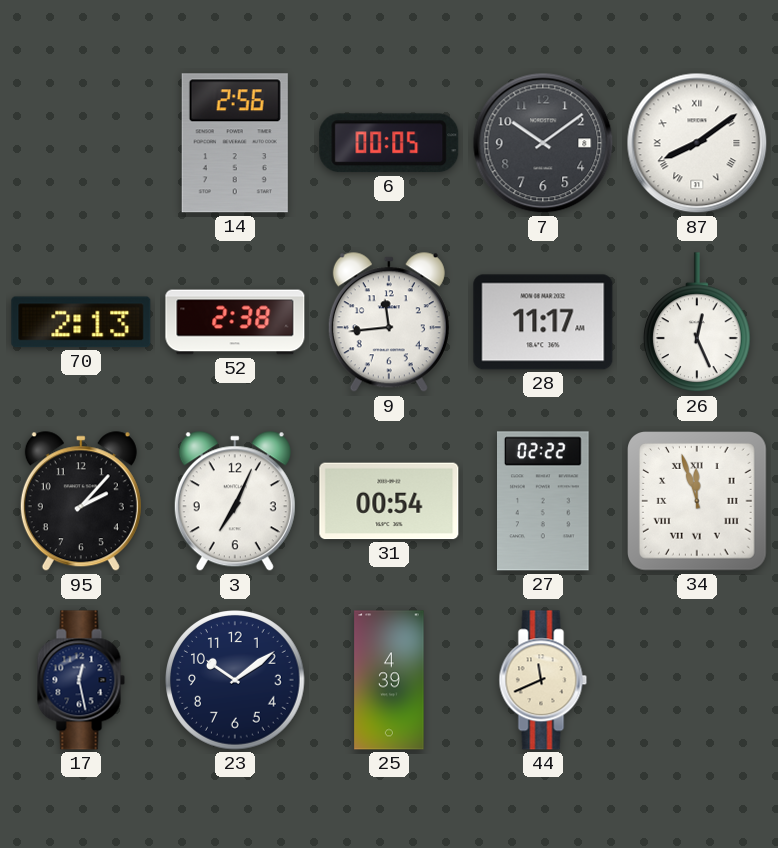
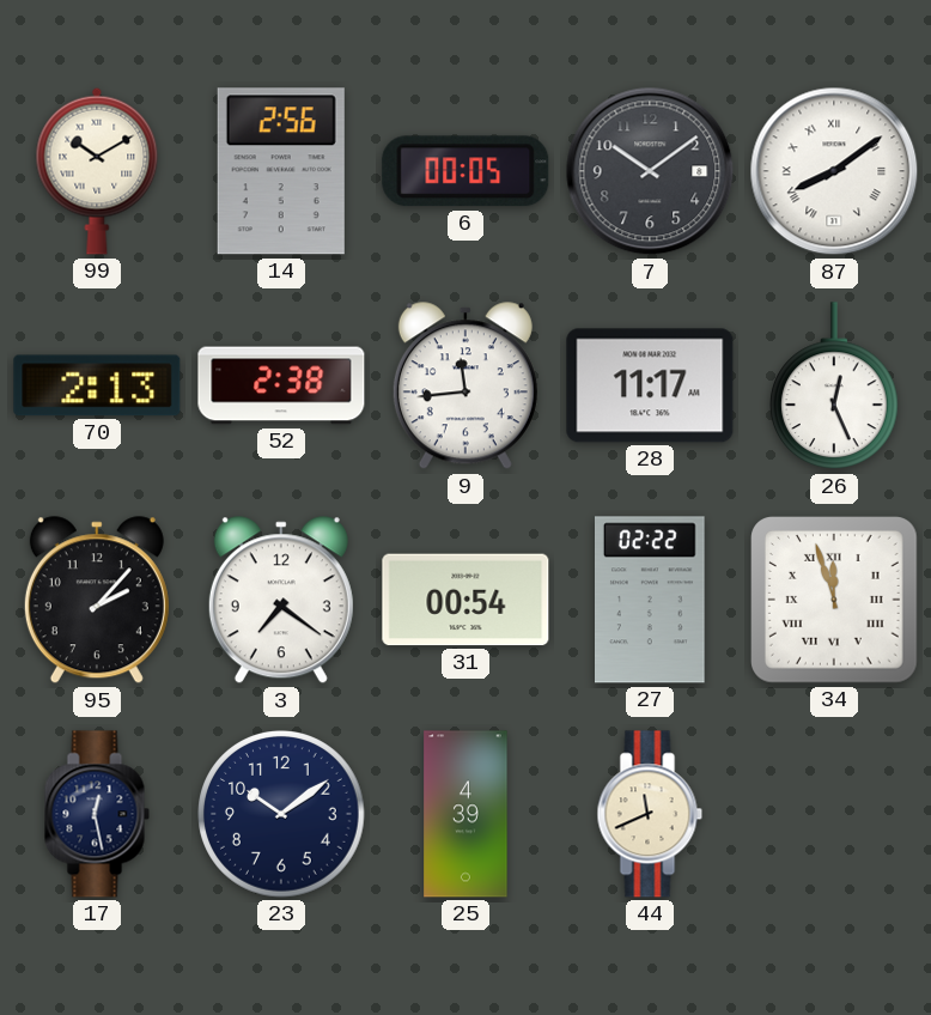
99: none -> 10:10
3: 7:04 -> 7:21
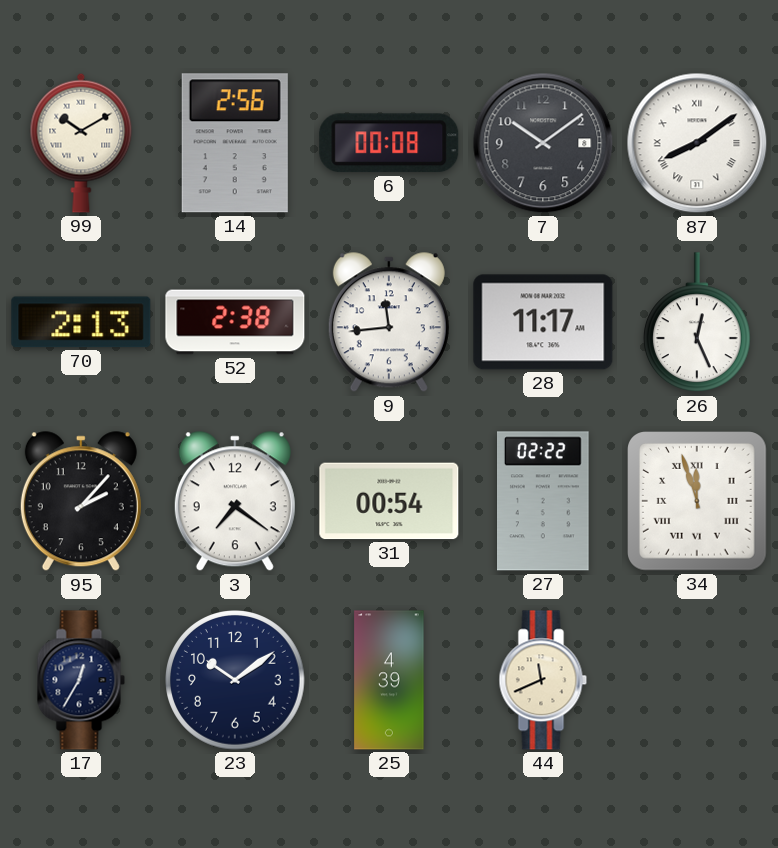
6: 00:05 -> 00:08
17: 12:28 -> 12:35
